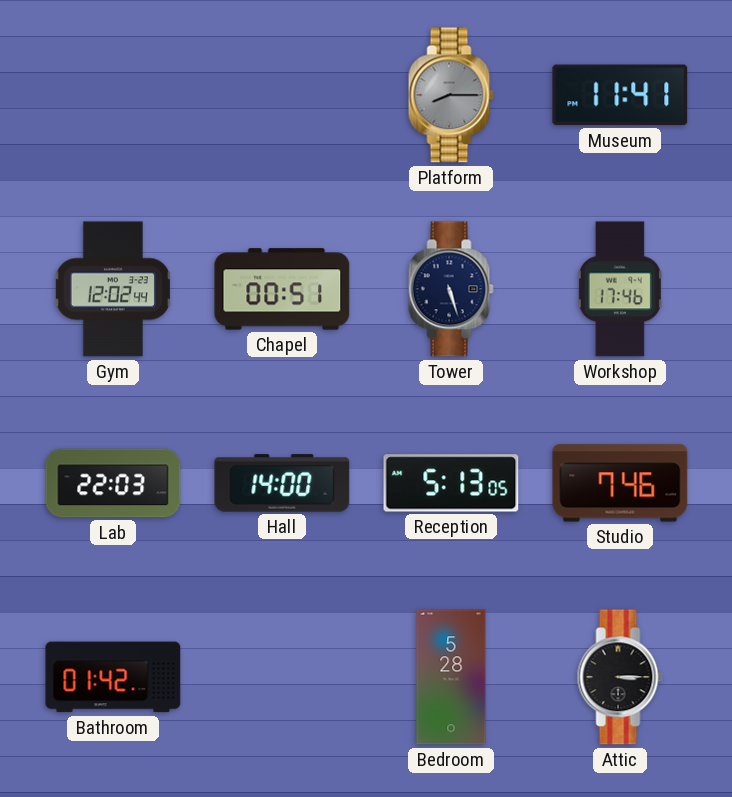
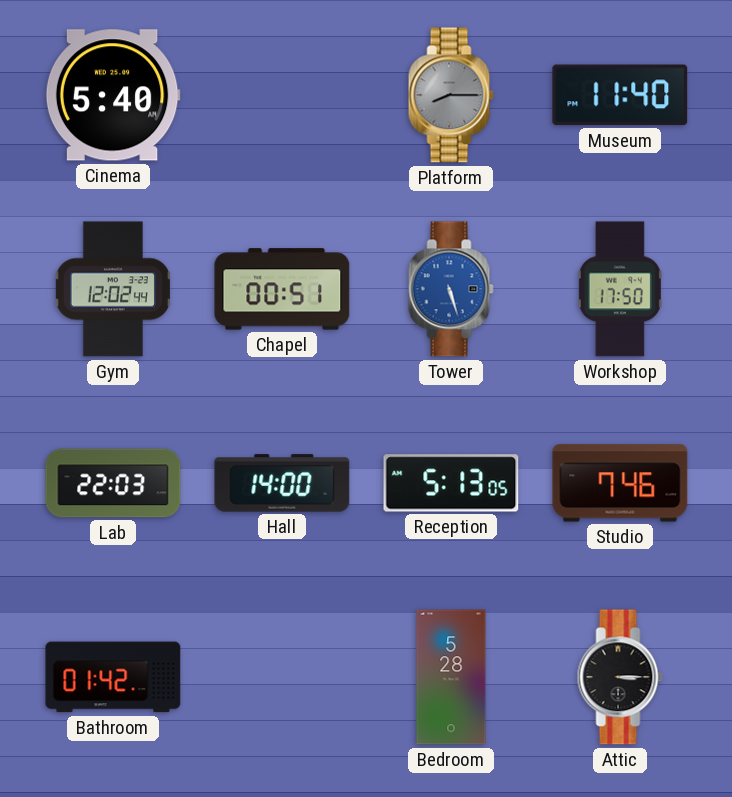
Cinema: none -> 5:40
Museum: 11:41 -> 11:40
Tower dial: navy -> blue
Workshop: 17:46 -> 17:50
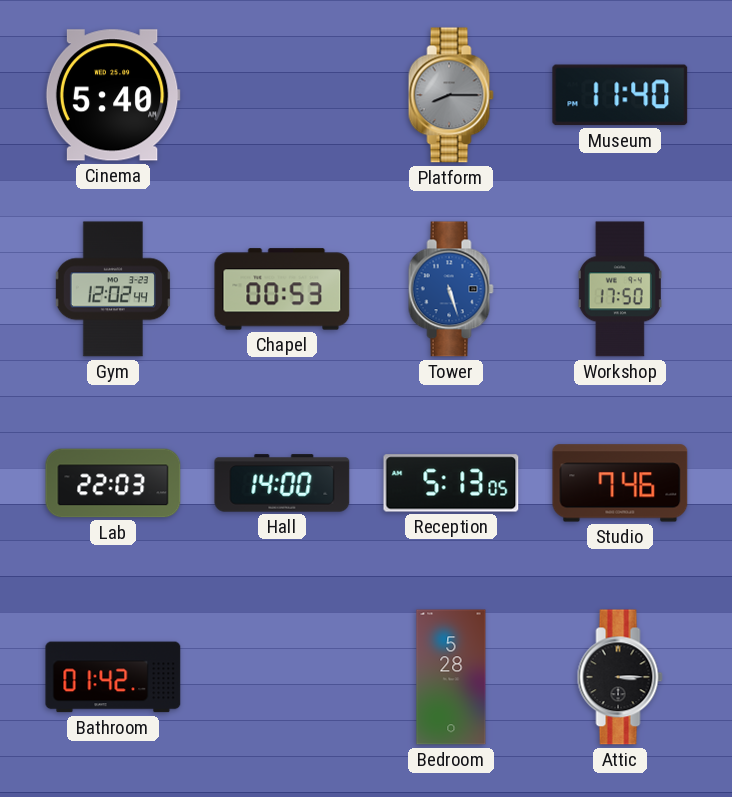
Chapel: 00:51 -> 00:53
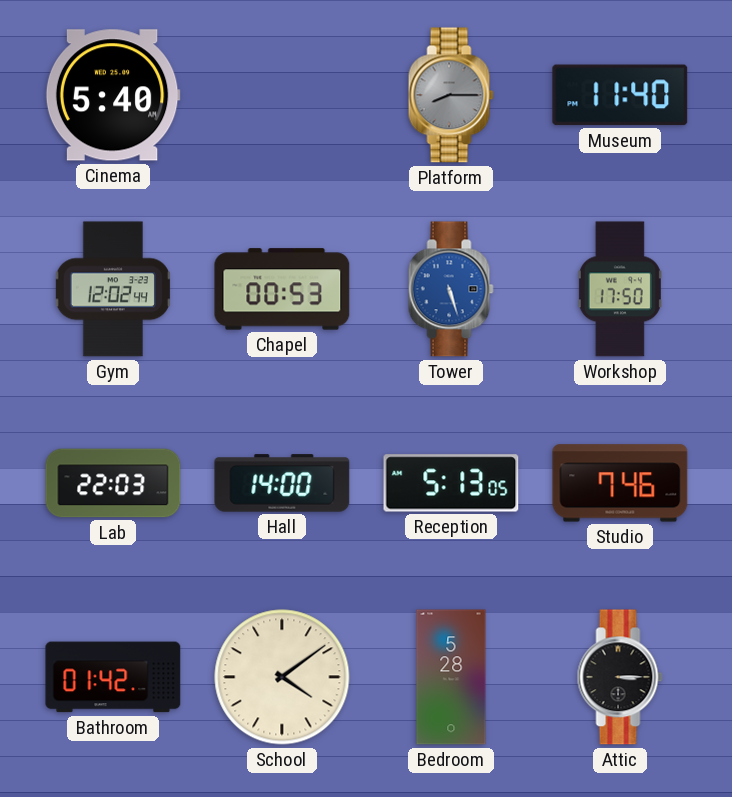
School: none -> 4:09
